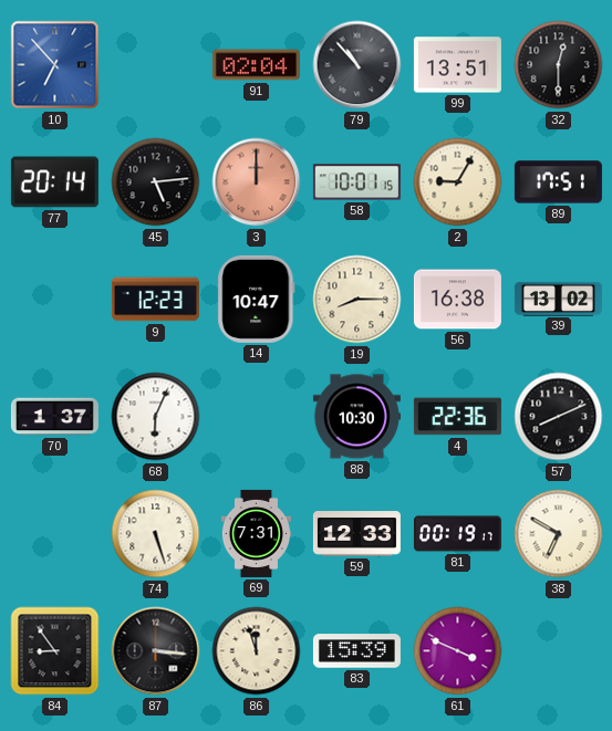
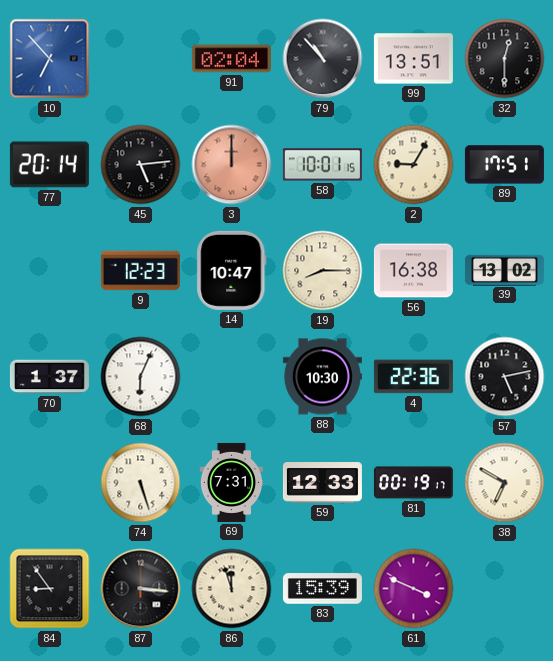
57: 8:11 -> 5:13
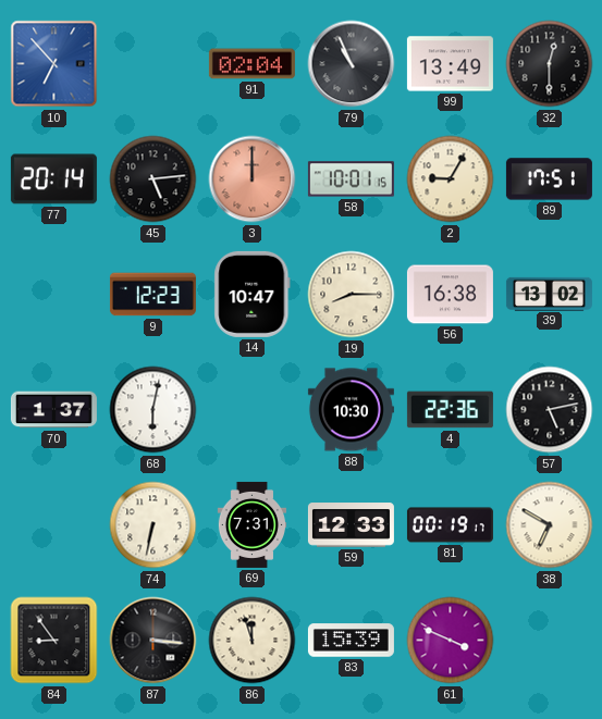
79: 10:53 -> 10:56
99: 13:51 -> 13:49
68: 6:04 -> 6:02
74: 5:27 -> 6:32
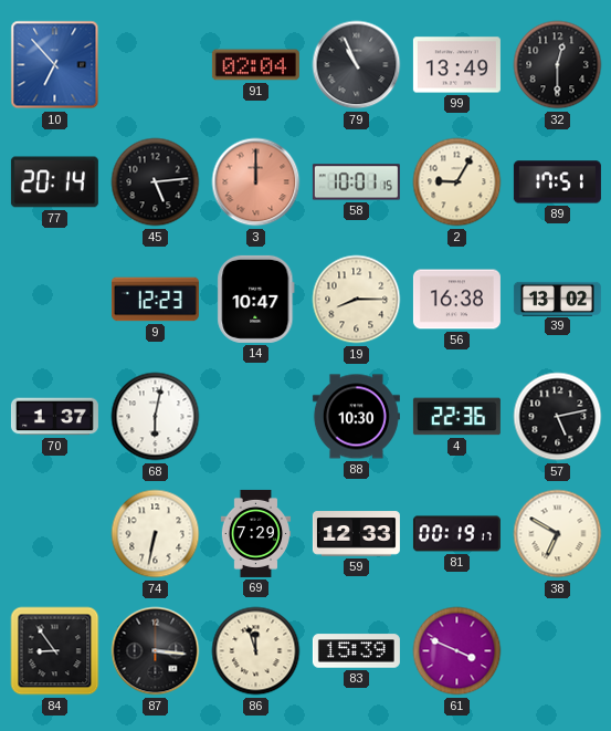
69: 7:31 -> 7:29
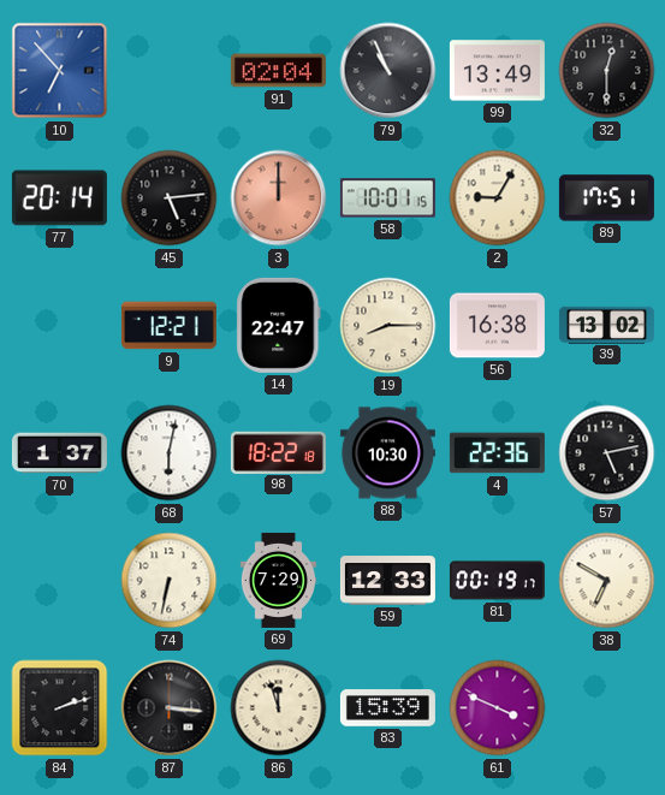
9: 12:23 -> 12:21
14: 10:47 -> 22:47
98: none -> 18:22
84: 8:54 -> 2:12
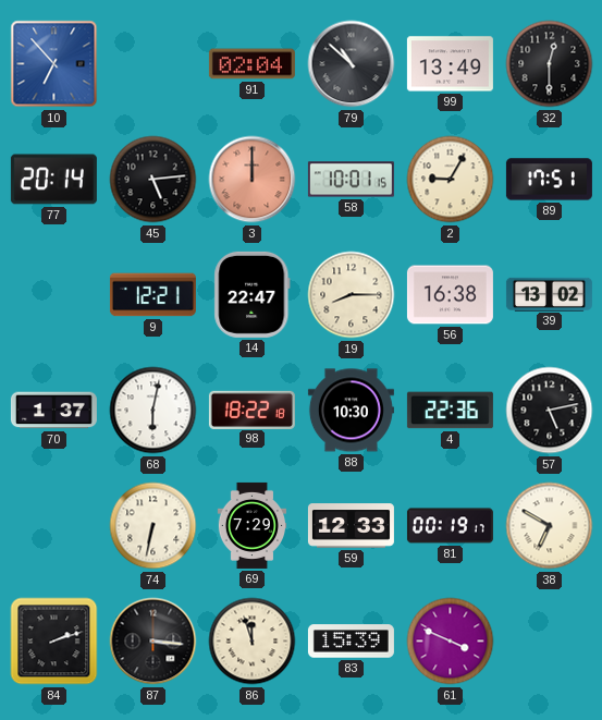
79: 10:56 -> 10:52
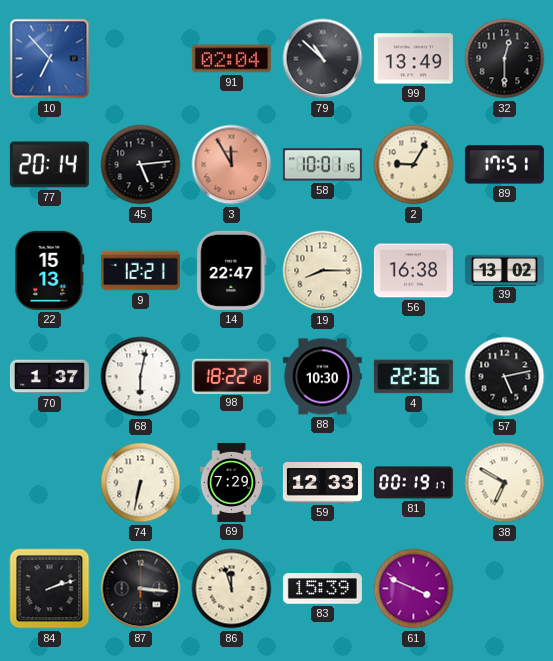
3: 12:00 -> 11:55
22: none -> 15:13
